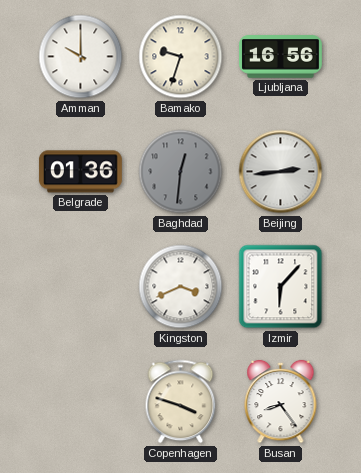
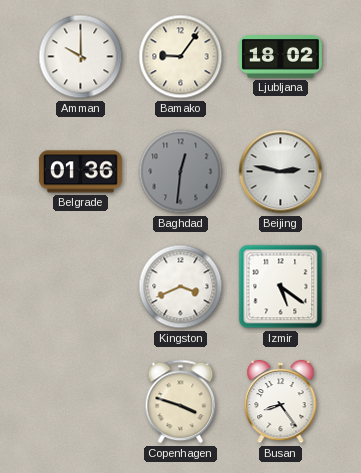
Bamako: 9:33 -> 9:06
Ljubljana: 16:56 -> 18:02
Beijing: 2:44 -> 2:47
Izmir: 6:07 -> 5:21
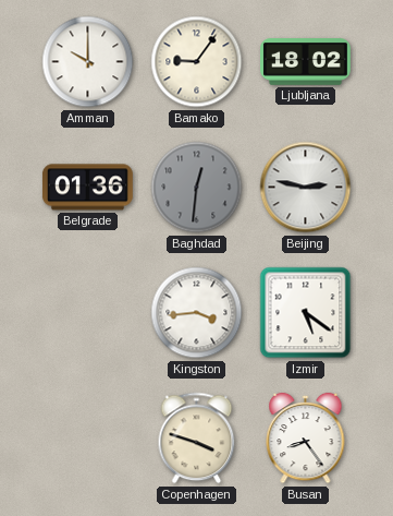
Kingston: 3:41 -> 3:44
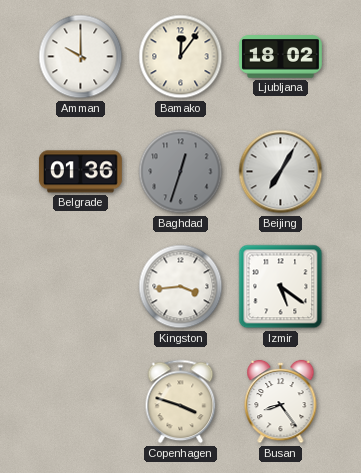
Bamako: 9:06 -> 12:06
Baghdad: 12:31 -> 12:33
Beijing: 2:47 -> 7:05
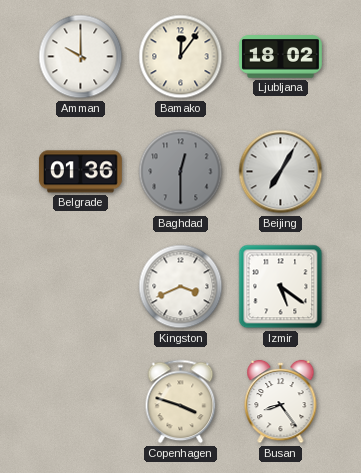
Baghdad: 12:33 -> 12:30
Kingston: 3:44 -> 3:41
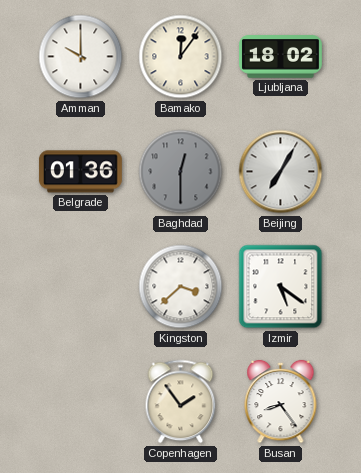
Kingston: 3:41 -> 3:38
Copenhagen: 3:48 -> 1:54
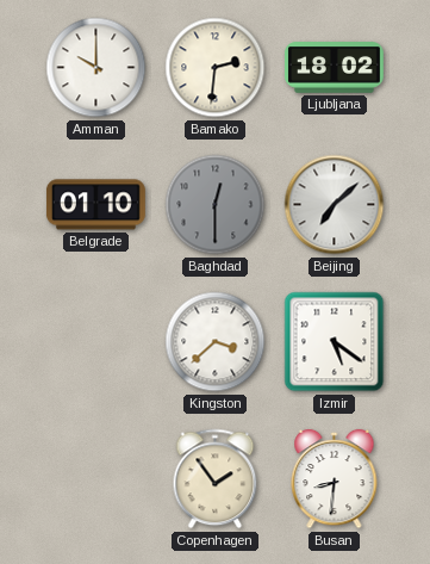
Bamako: 12:06 -> 2:31
Belgrade: 01:36 -> 01:10
Beijing: 7:05 -> 7:08
Busan: 8:24 -> 8:31
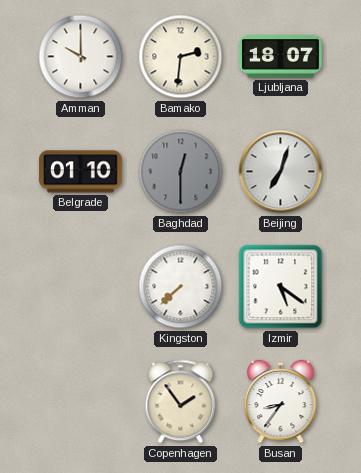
Ljubljana: 18:02 -> 18:07
Beijing: 7:08 -> 7:03
Kingston: 3:38 -> 7:38
Busan: 8:31 -> 8:36
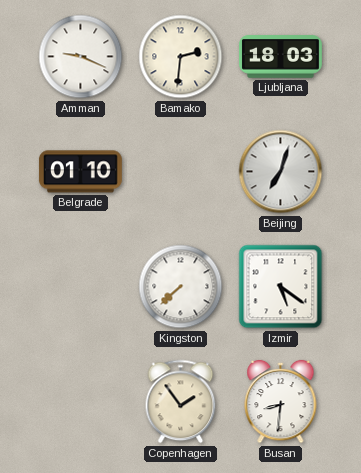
Amman: 10:00 -> 9:19
Ljubljana: 18:07 -> 18:03
Baghdad: 12:30 -> none
Busan: 8:36 -> 8:31
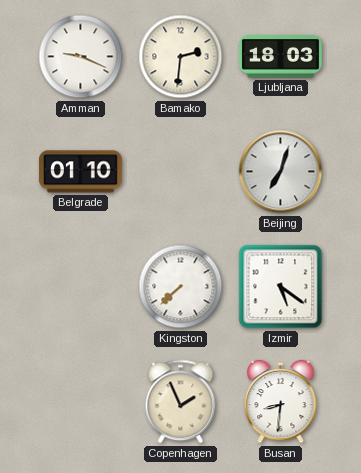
Copenhagen: 1:54 -> 1:56
